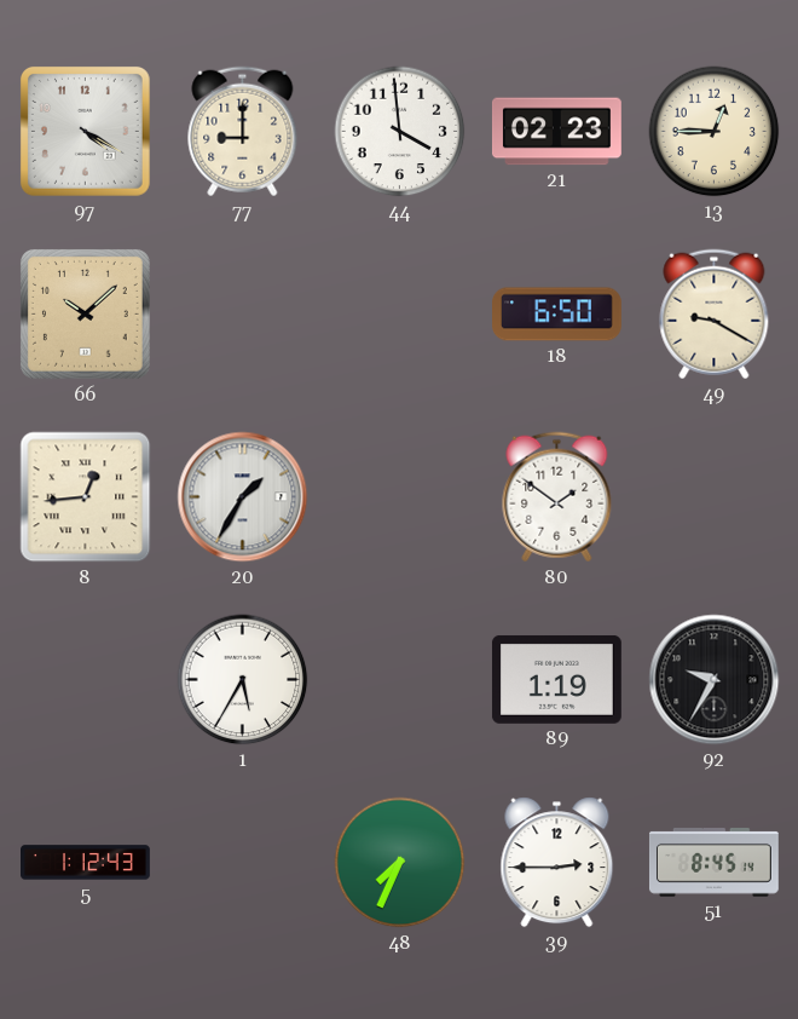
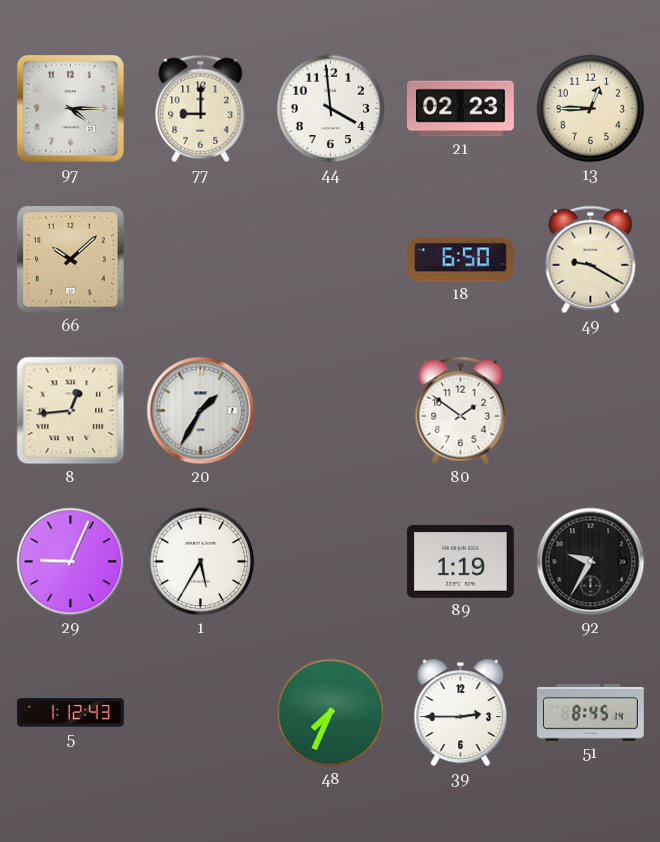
97: 4:20 -> 4:15
29: none -> 9:04
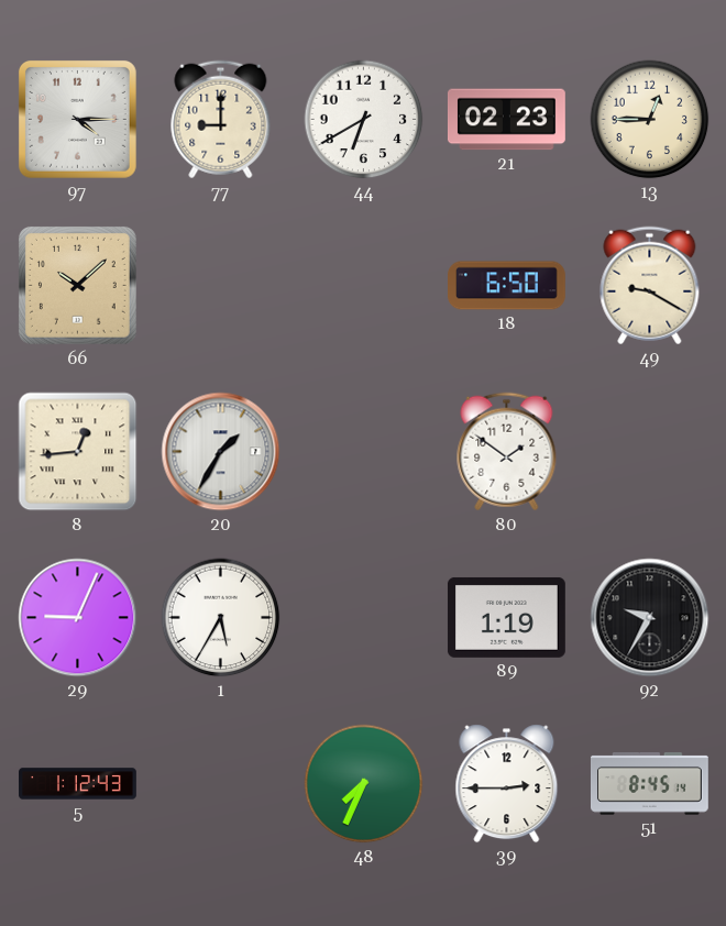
44: 3:59 -> 6:40
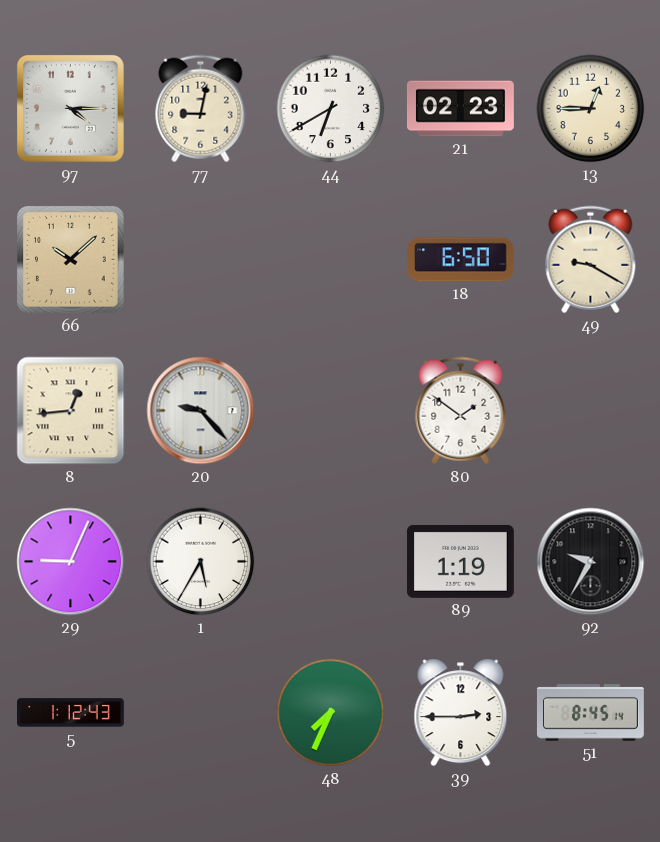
77: 9:00 -> 9:02
20: 1:35 -> 9:23
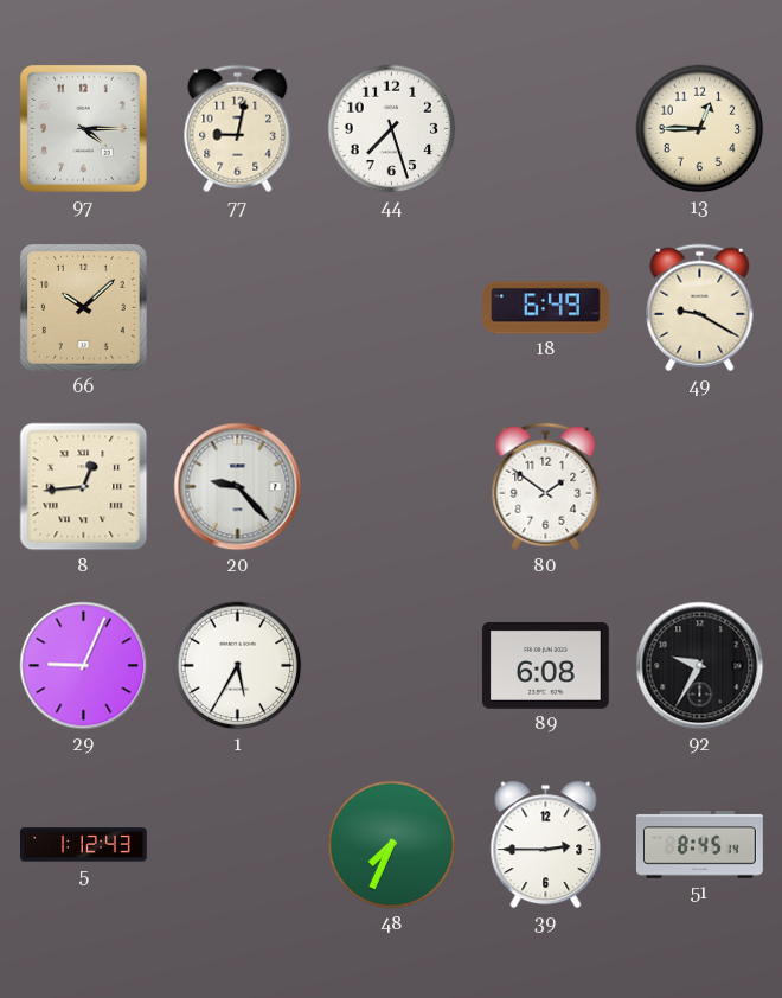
44: 6:40 -> 7:27
21: 02:23 -> none
18: 6:50 -> 6:49
89: 1:19 -> 6:08
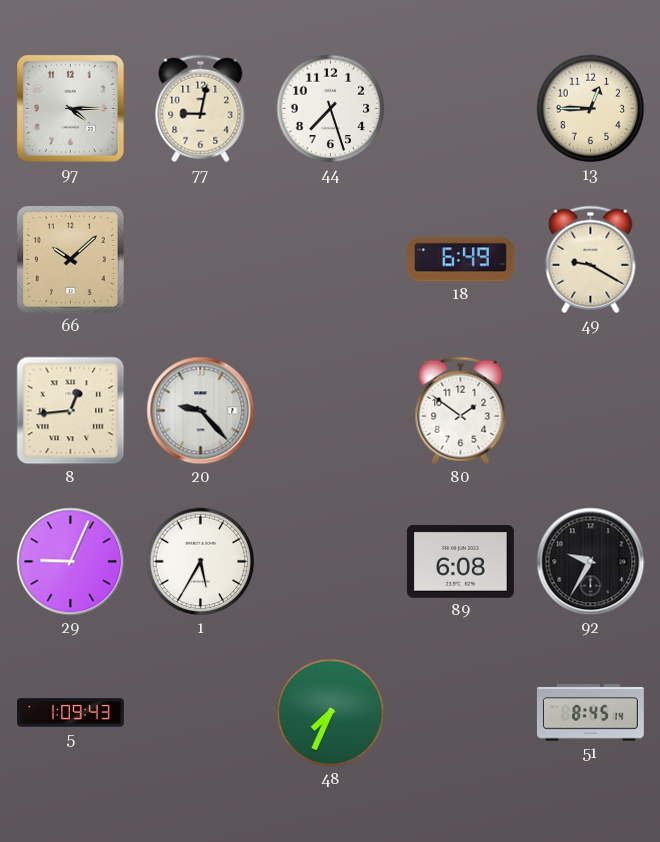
5: 1:12 -> 1:09
39: 2:45 -> none
